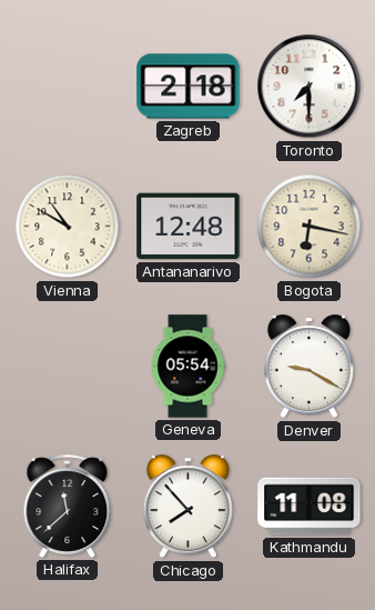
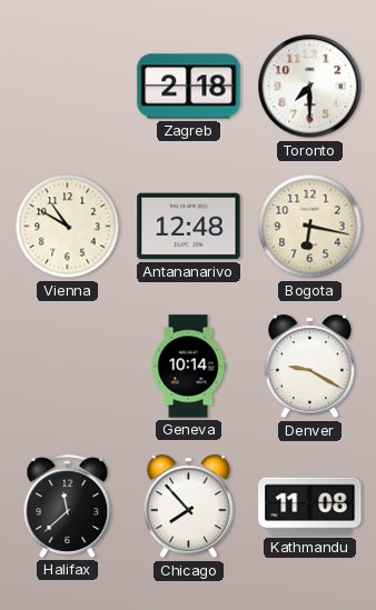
Geneva: 05:54 -> 10:14
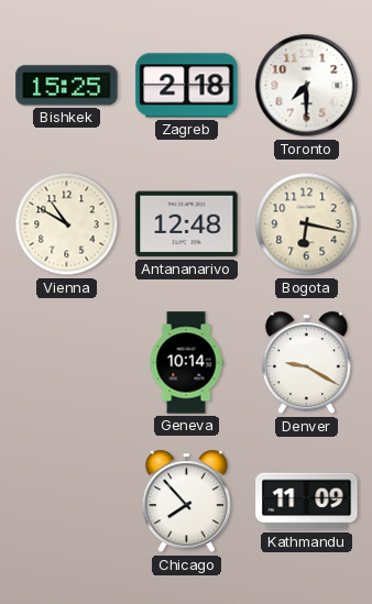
Bishkek: none -> 15:25
Halifax: 11:38 -> none
Kathmandu: 11:08 -> 11:09
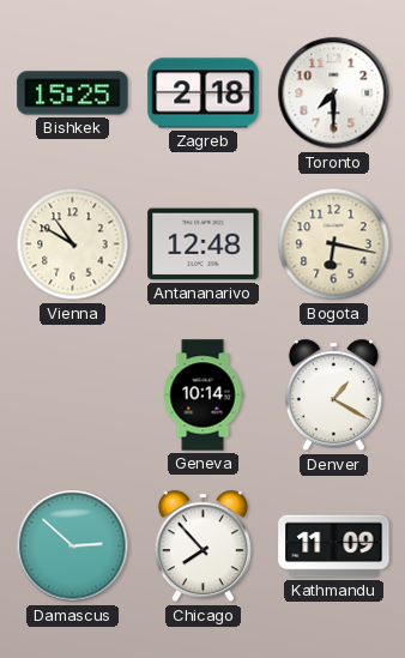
Denver: 9:20 -> 1:20
Damascus: none -> 2:52
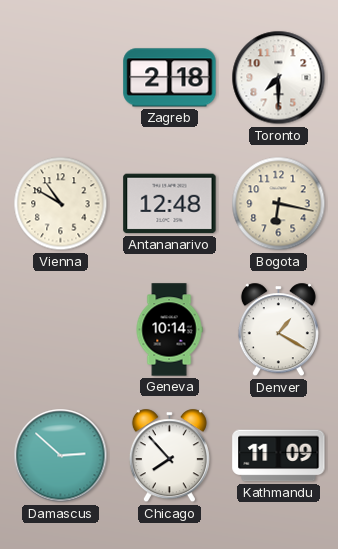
Bishkek: 15:25 -> none
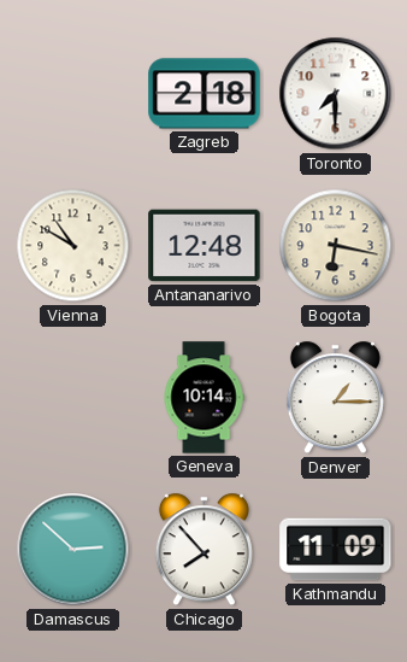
Denver: 1:20 -> 1:15
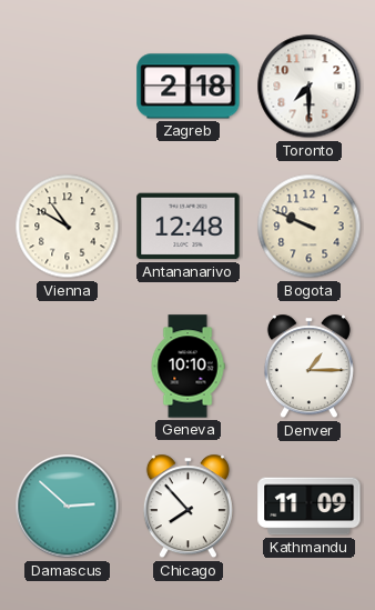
Bogota: 6:17 -> 9:49
Geneva: 10:14 -> 10:10
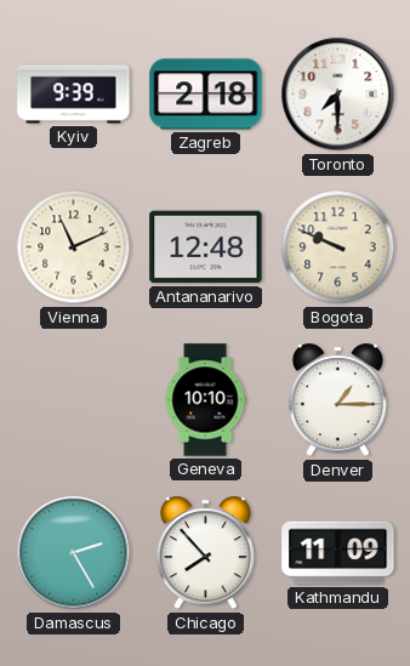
Kyiv: none -> 9:39
Vienna: 10:50 -> 11:11
Damascus: 2:52 -> 2:25
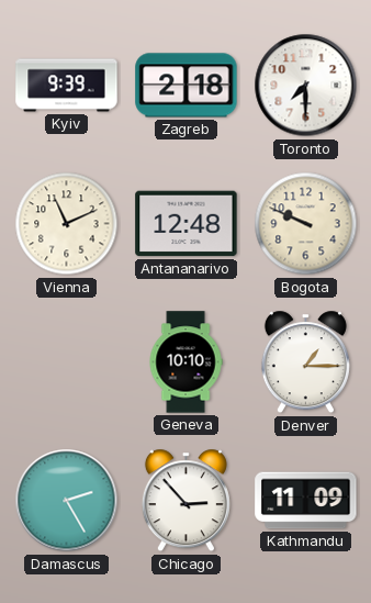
Chicago: 7:53 -> 2:53
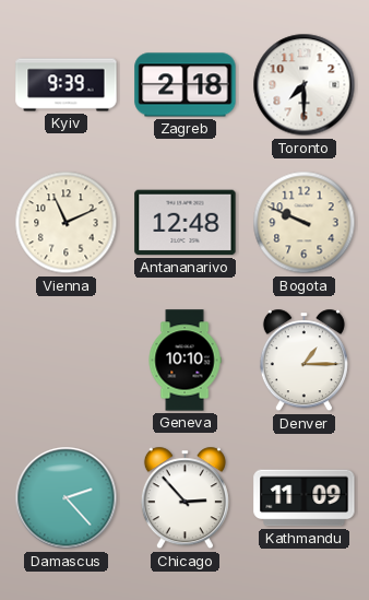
Damascus: 2:25 -> 2:23
